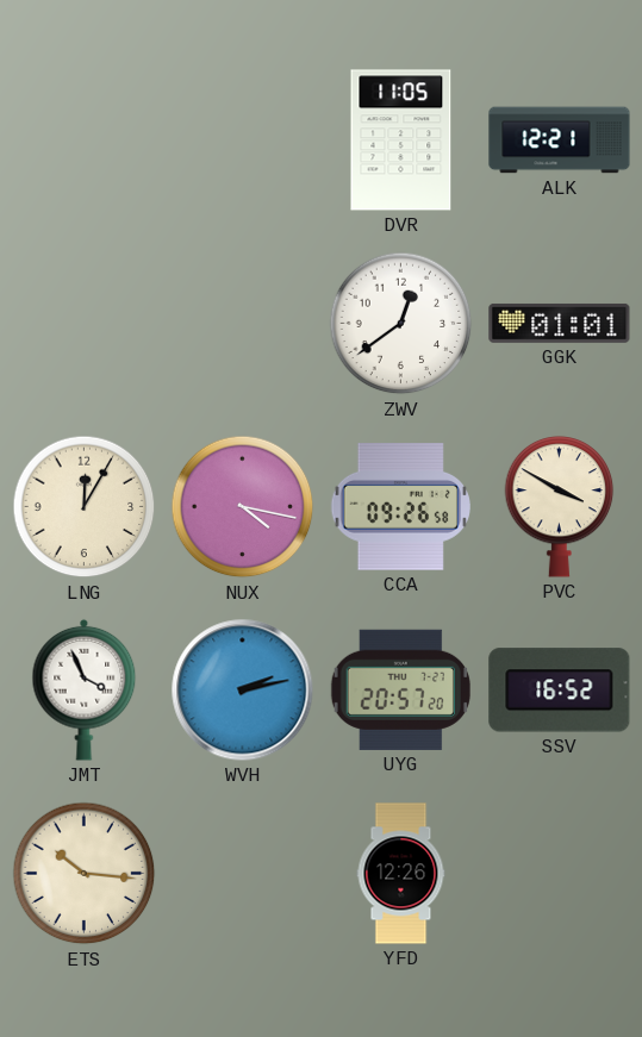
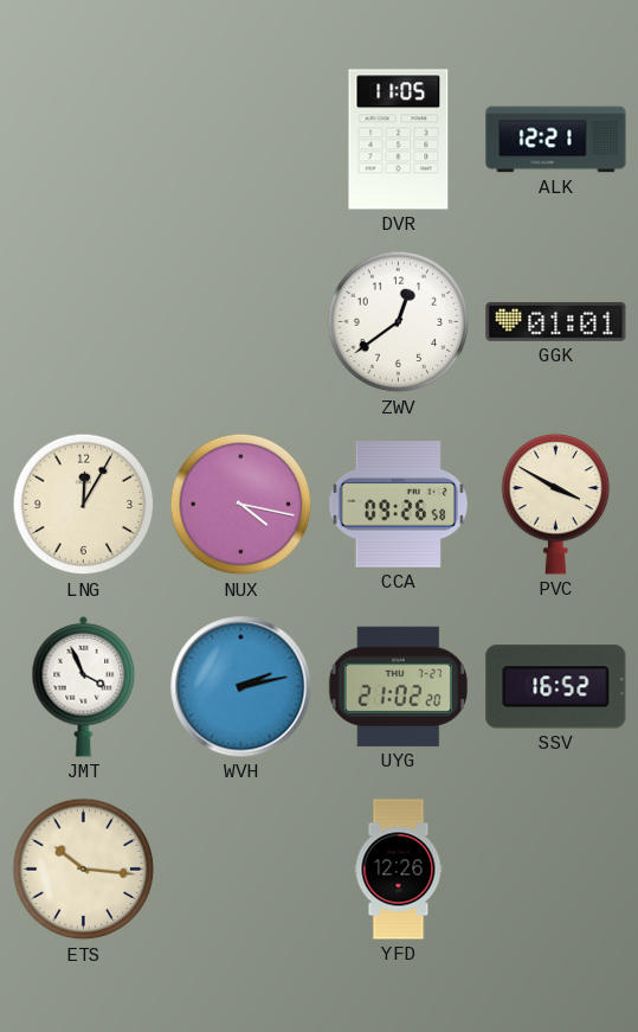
UYG: 20:57 -> 21:02
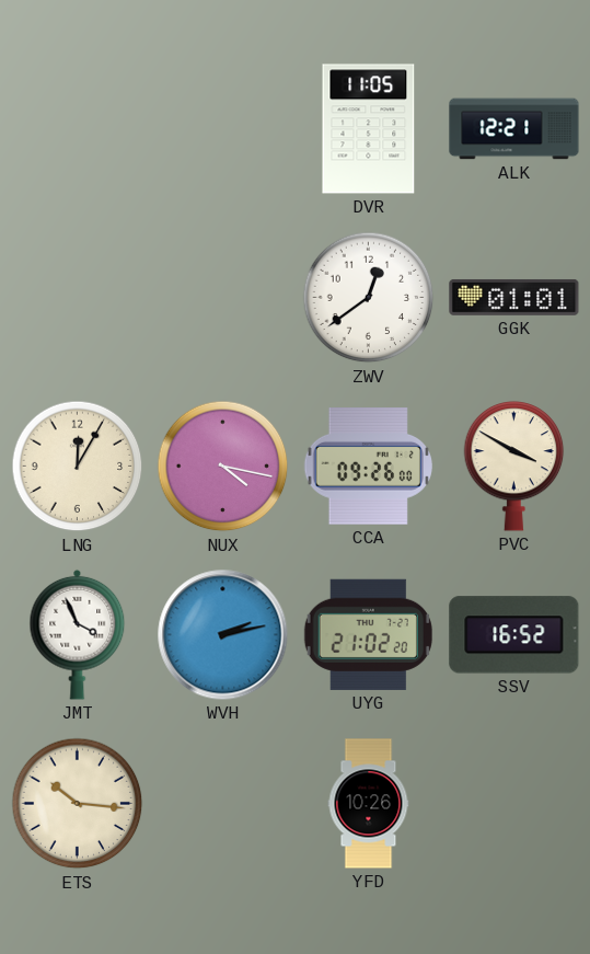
CCA: 09:26:58 -> 09:26:00
YFD: 12:26 -> 10:26
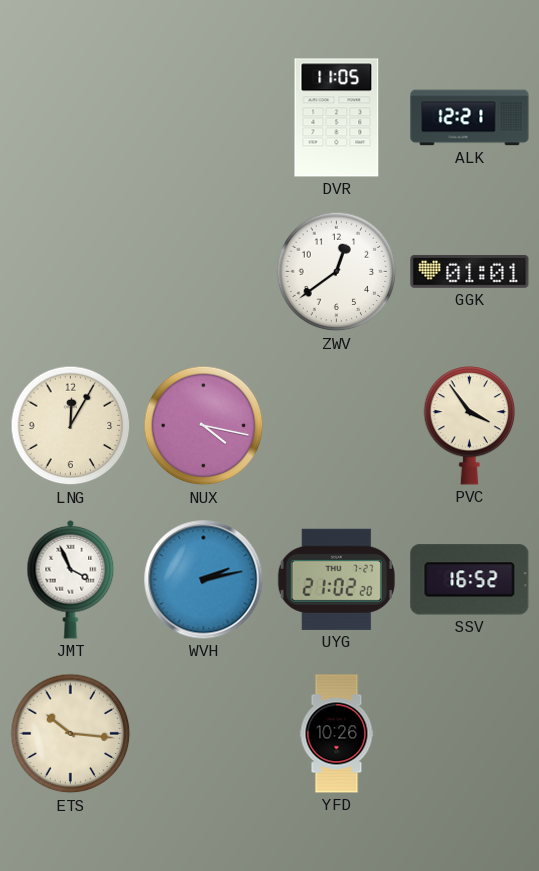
CCA: 09:26 -> none
PVC: 3:50 -> 3:54
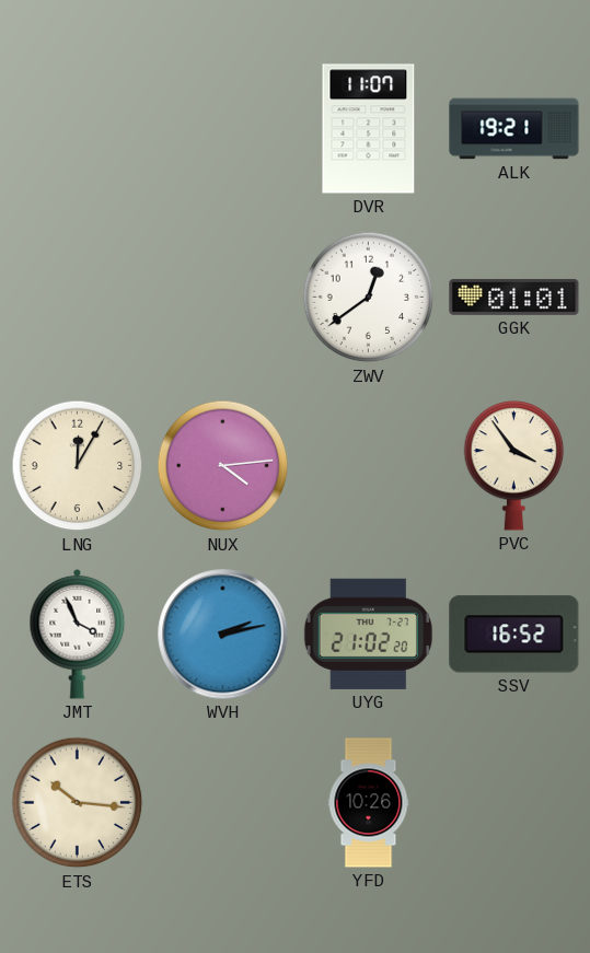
DVR: 11:05 -> 11:07
ALK: 12:21 -> 19:21
NUX: 4:17 -> 4:14
